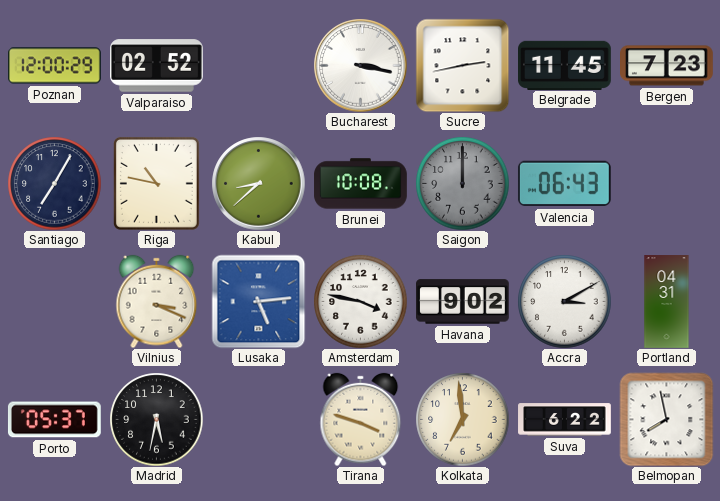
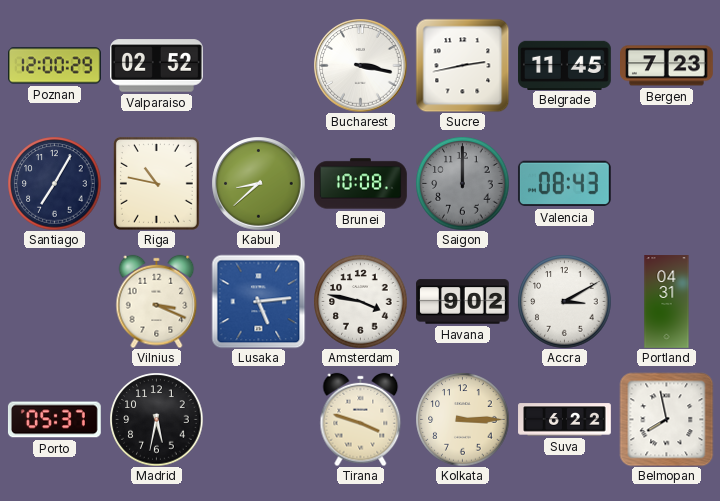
Valencia: 06:43 -> 08:43
Kolkata: 6:59 -> 3:15
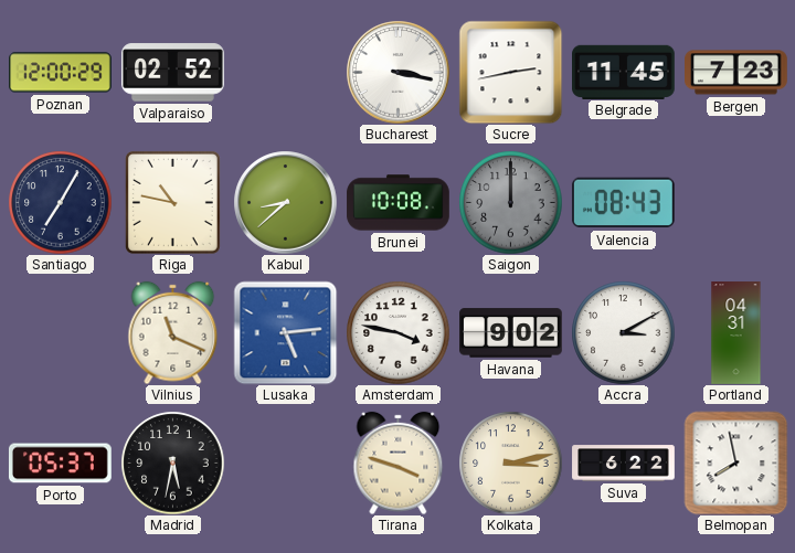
Vilnius: 3:19 -> 11:19
Kolkata: 3:15 -> 3:13
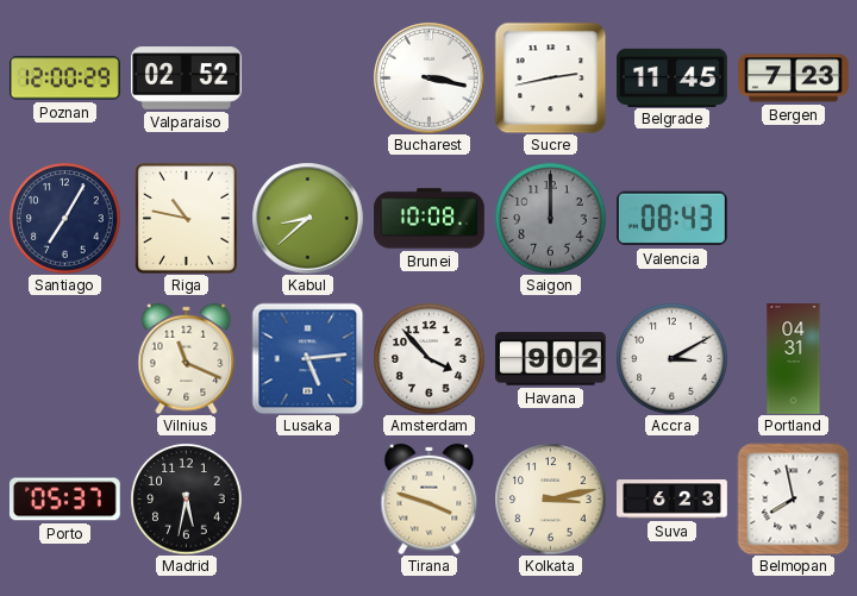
Amsterdam: 3:47 -> 3:53
Suva: 6:22 -> 6:23
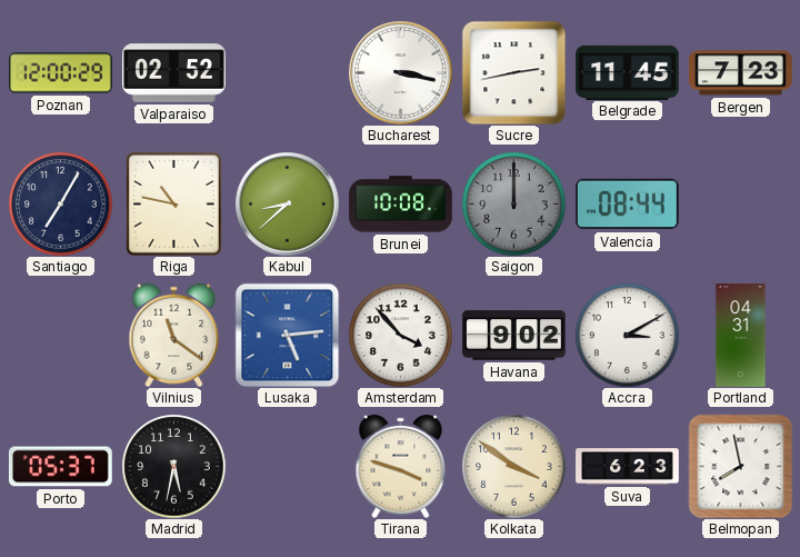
Valencia: 08:43 -> 08:44
Vilnius: 11:19 -> 11:21
Kolkata: 3:13 -> 3:51
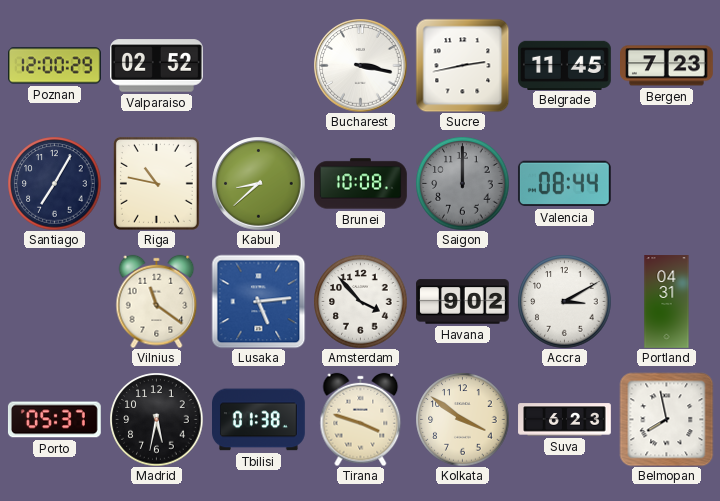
Tbilisi: none -> 01:38
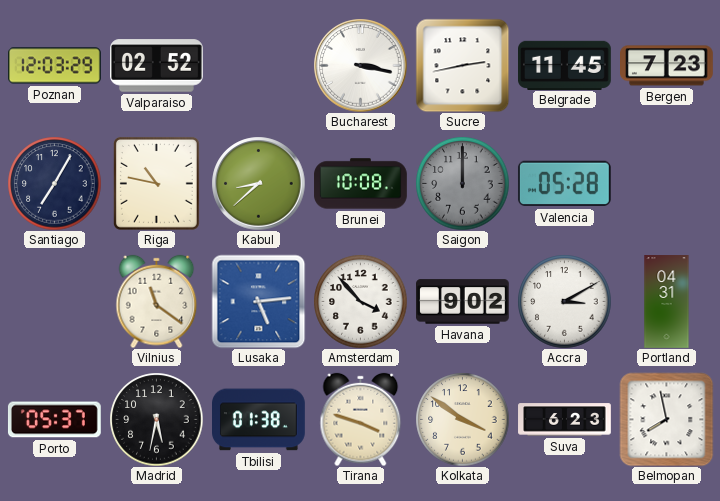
Poznan: 12:00 -> 12:03
Valencia: 08:44 -> 05:28
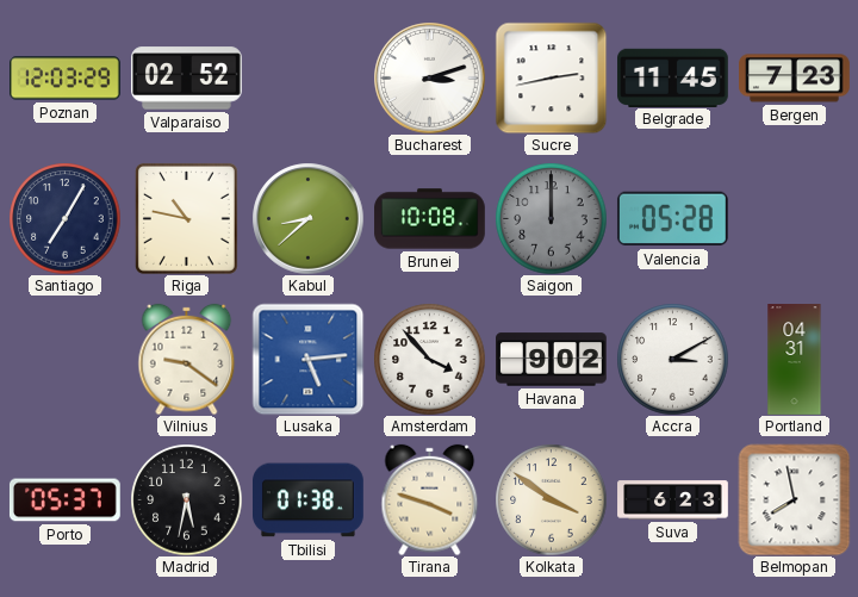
Bucharest: 3:17 -> 3:12
Vilnius: 11:21 -> 9:21
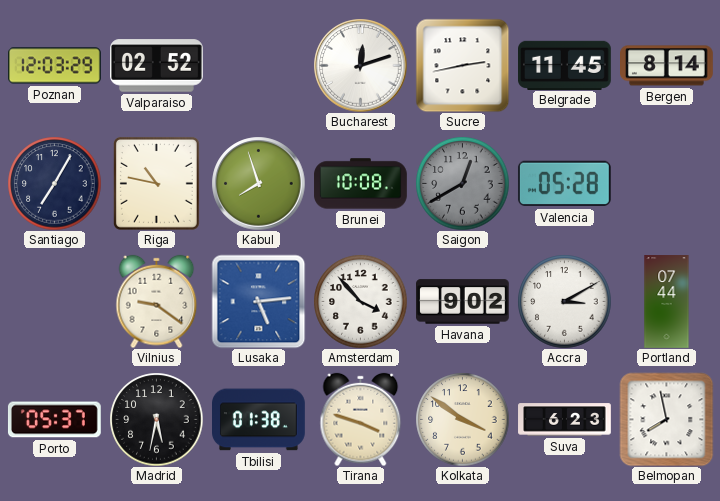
Bucharest: 3:12 -> 12:12
Bergen: 7:23 -> 8:14
Kabul: 8:38 -> 7:57
Saigon: 12:00 -> 12:40
Portland: 04:31 -> 07:44
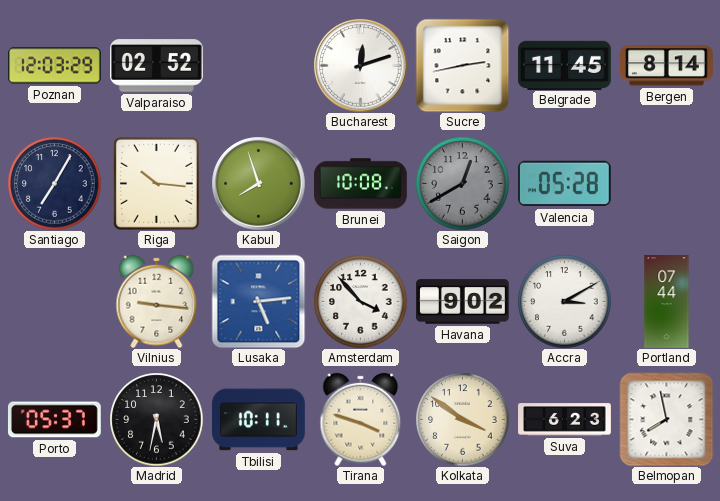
Riga: 10:47 -> 10:16
Vilnius: 9:21 -> 9:16
Tbilisi: 01:38 -> 10:11
